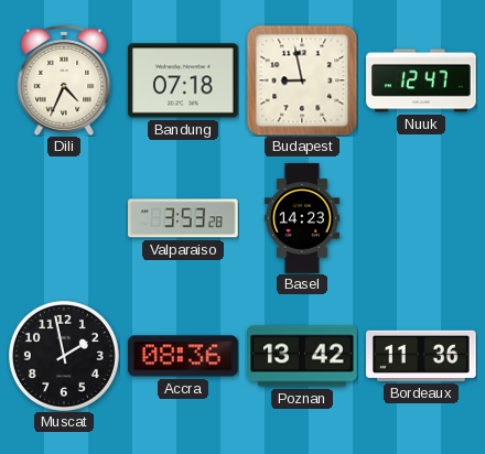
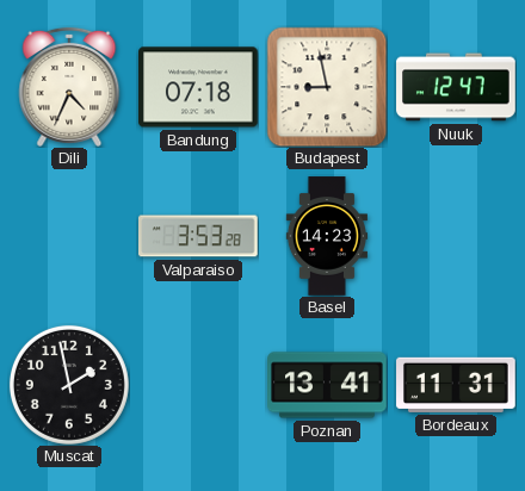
Accra: 08:36 -> none
Poznan: 13:42 -> 13:41
Bordeaux: 11:36 -> 11:31
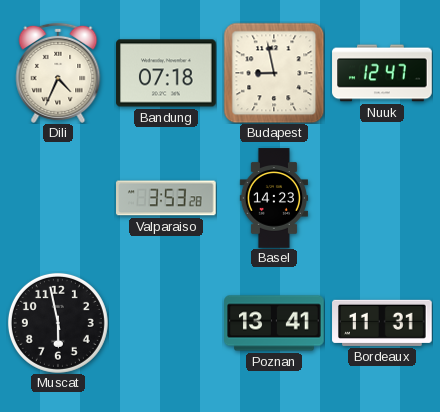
Muscat: 1:58 -> 5:58
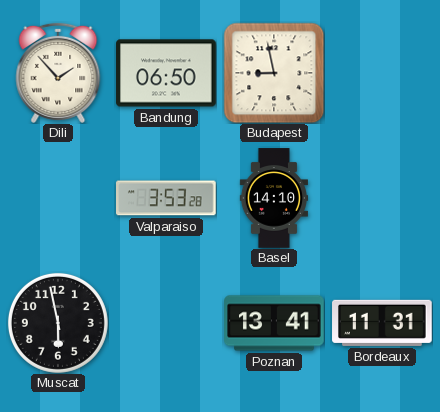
Dili: 4:34 -> 1:53
Bandung: 07:18 -> 06:50
Nuuk: 12:47 -> none
Basel: 14:23 -> 14:10
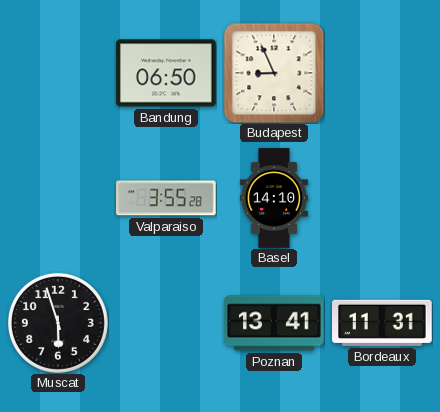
Dili: 1:53 -> none
Budapest: 8:58 -> 8:56
Valparaiso: 3:53 -> 3:55
Muscat: 5:58 -> 5:57
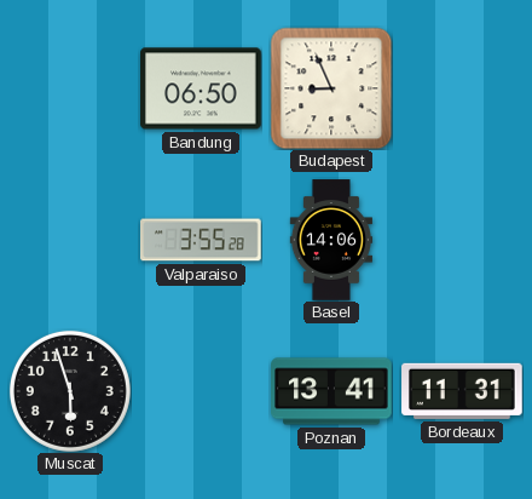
Basel: 14:10 -> 14:06
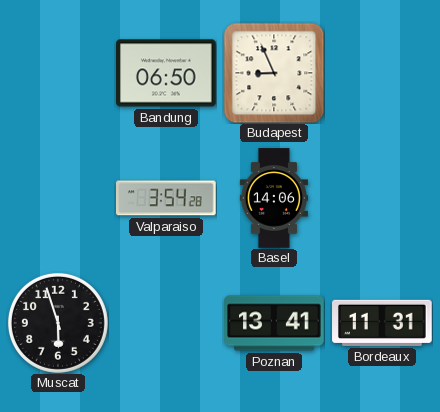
Valparaiso: 3:55 -> 3:54
